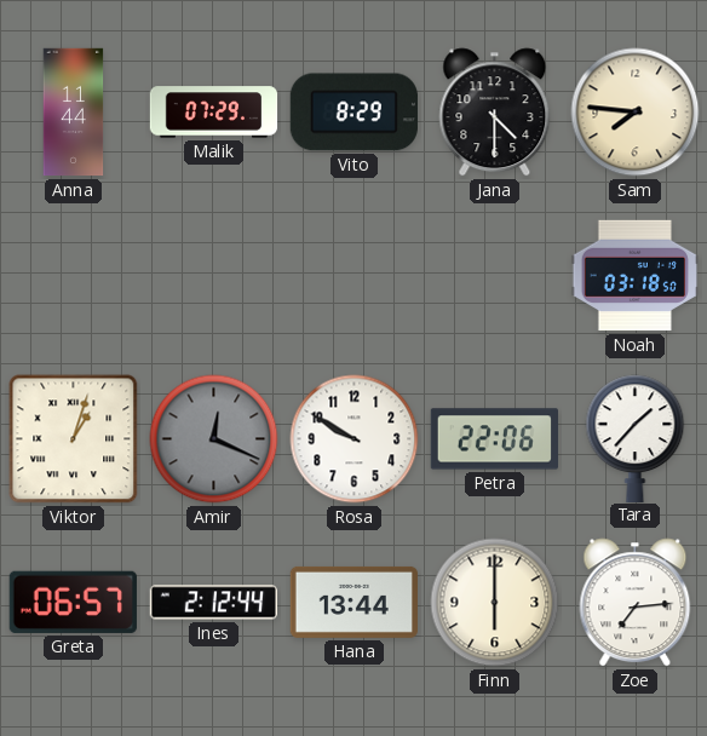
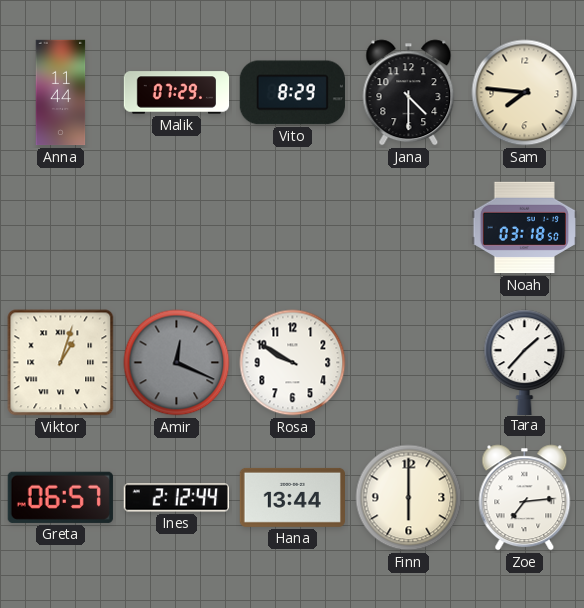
Petra: 22:06 -> none
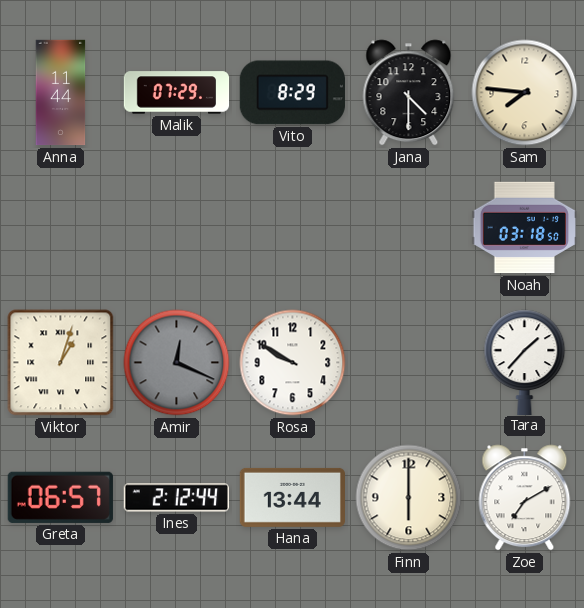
Zoe: 7:14 -> 7:10
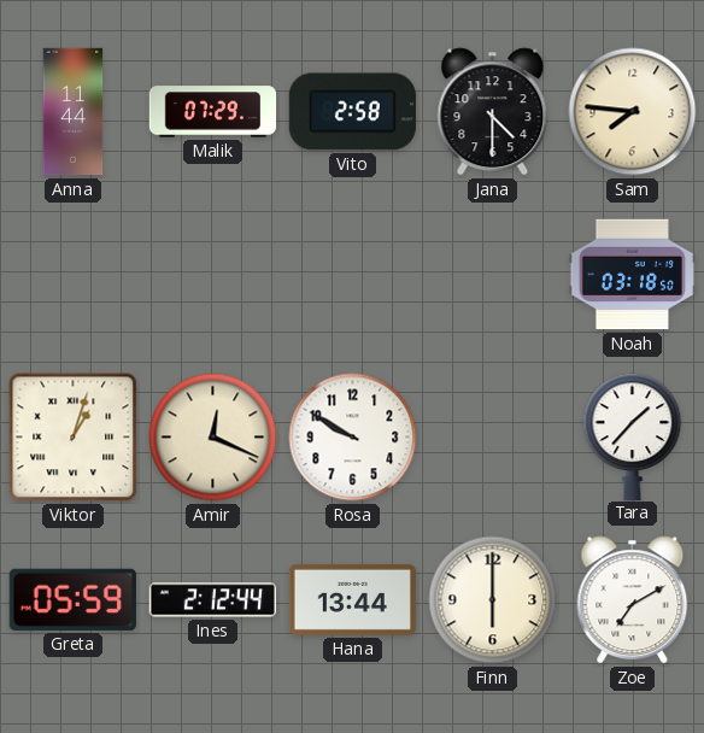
Vito: 8:29 -> 2:58
Amir dial: grey -> cream
Greta: 06:57 -> 05:59
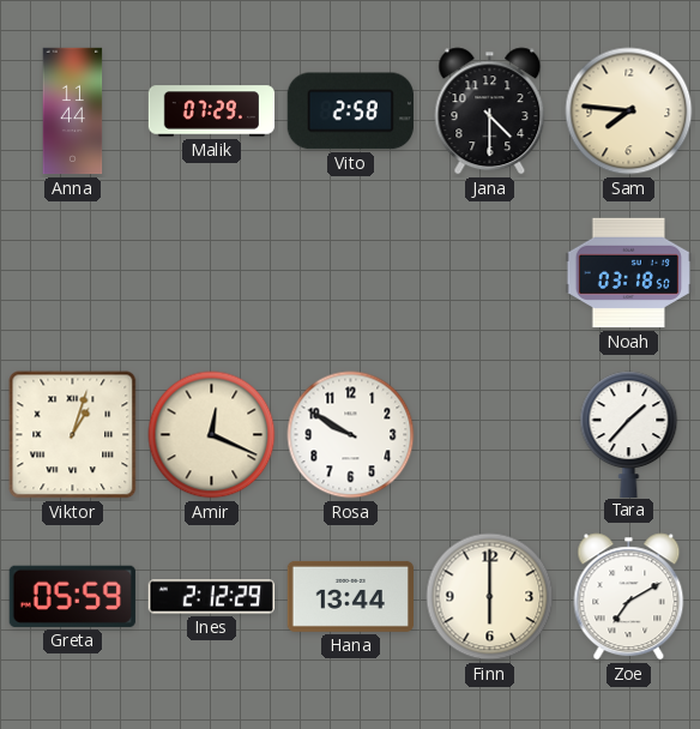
Ines: 2:12:44 -> 2:12:29
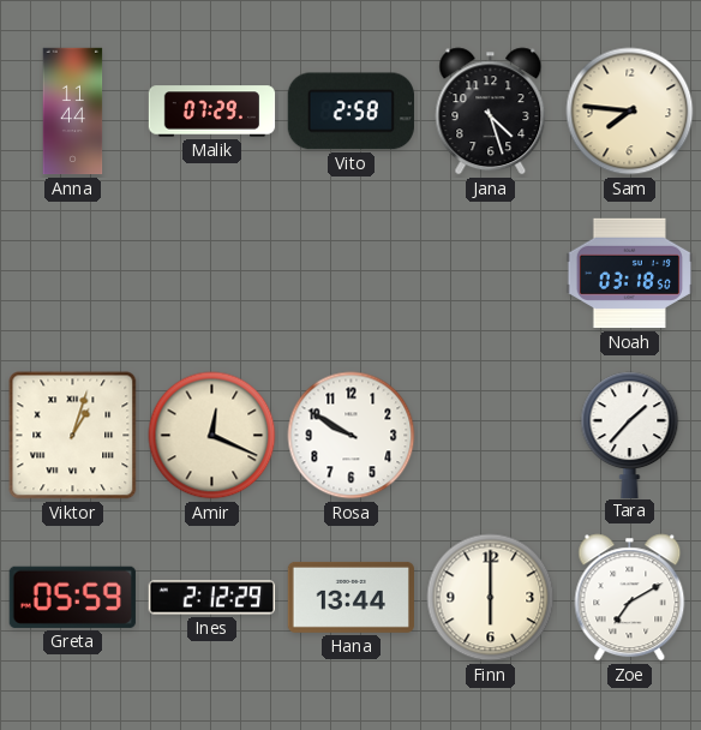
Jana: 4:30 -> 4:27
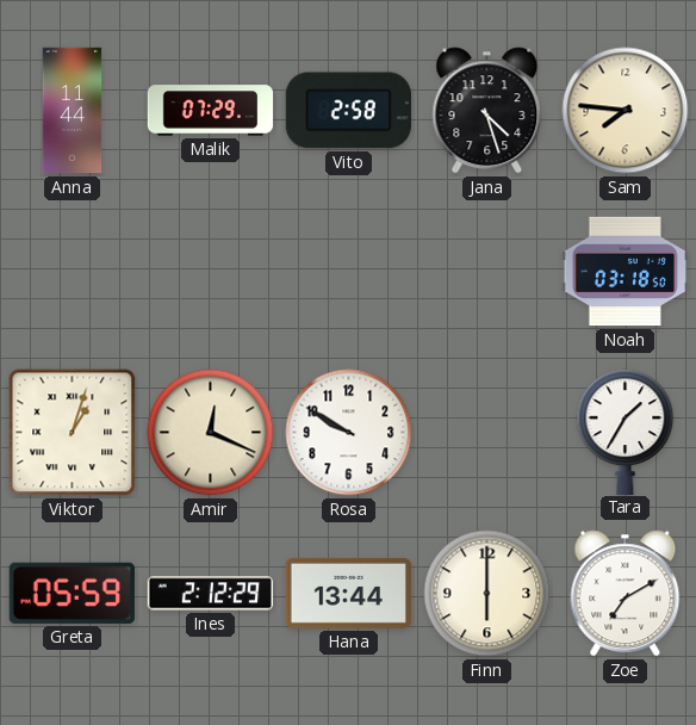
Tara: 1:37 -> 1:35
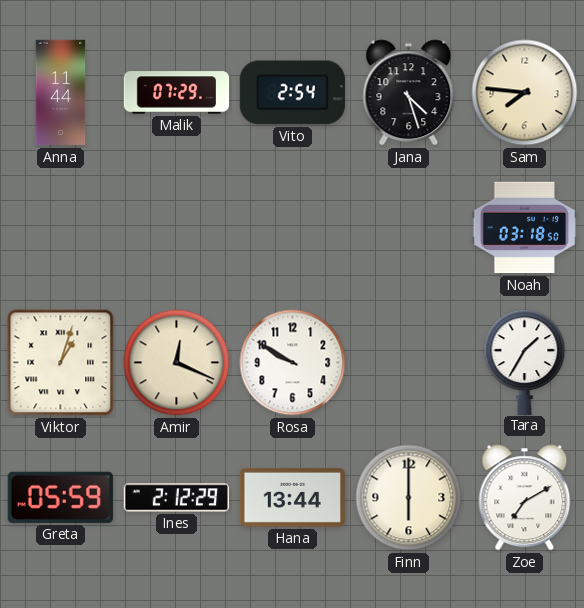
Vito: 2:58 -> 2:54
